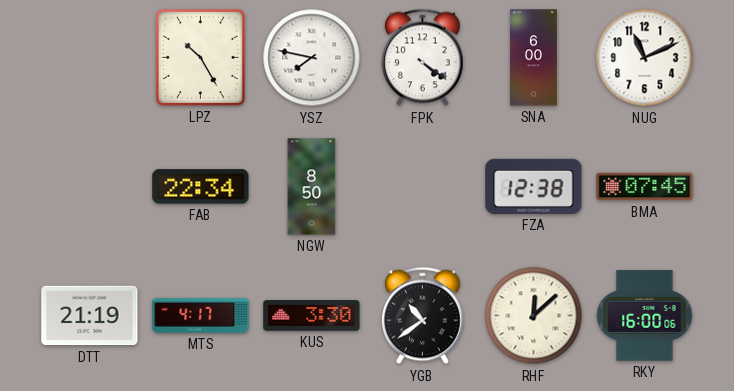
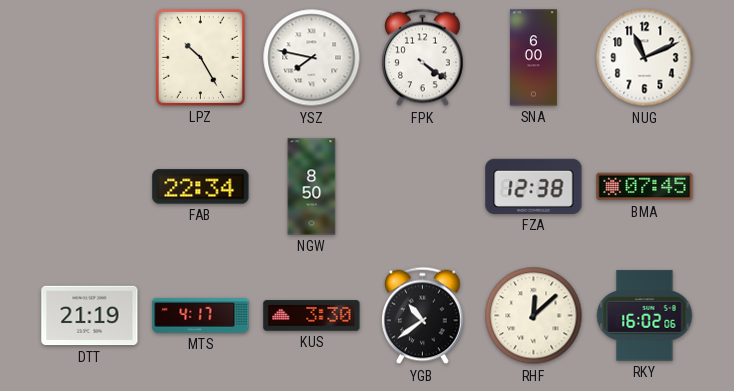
RKY: 16:00 -> 16:02
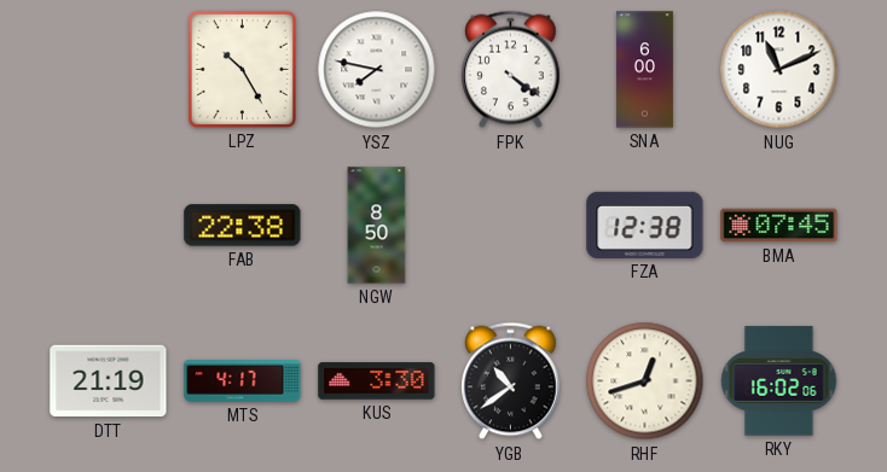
FAB: 22:34 -> 22:38
RHF: 12:08 -> 12:42
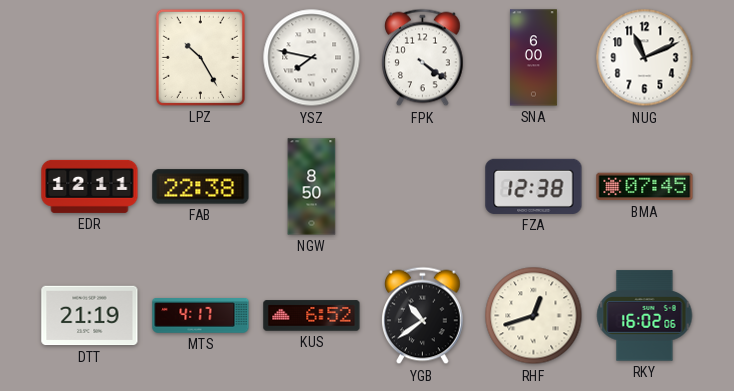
EDR: none -> 12:11
KUS: 3:30 -> 6:52
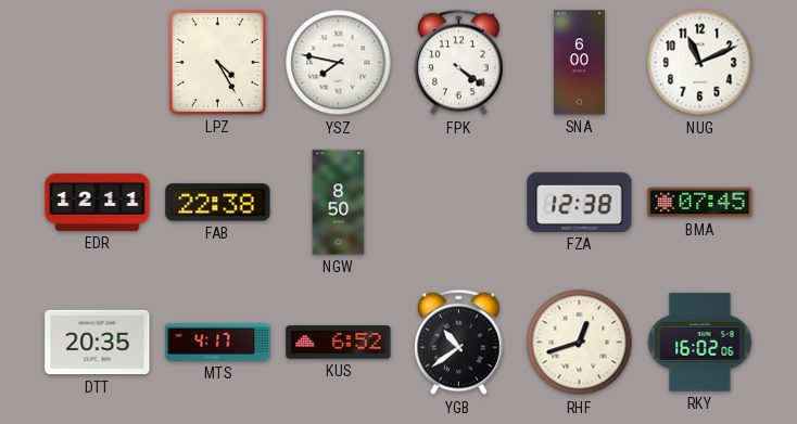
LPZ: 10:25 -> 4:25
DTT: 21:19 -> 20:35
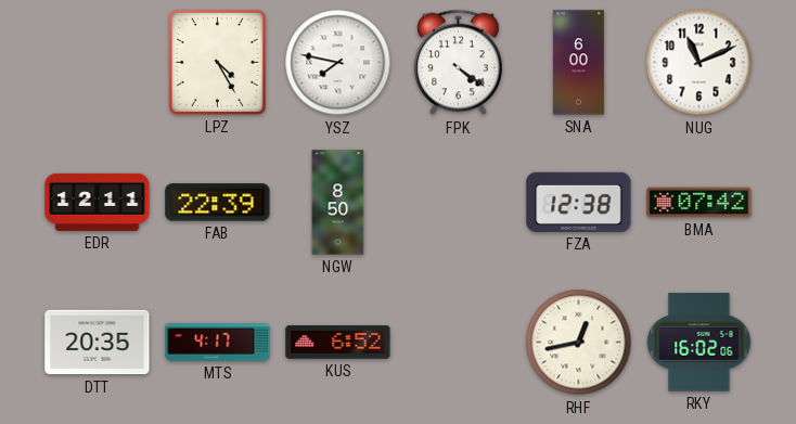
FAB: 22:38 -> 22:39
BMA: 07:45 -> 07:42
YGB: 10:39 -> none
RHF: 12:42 -> 12:43
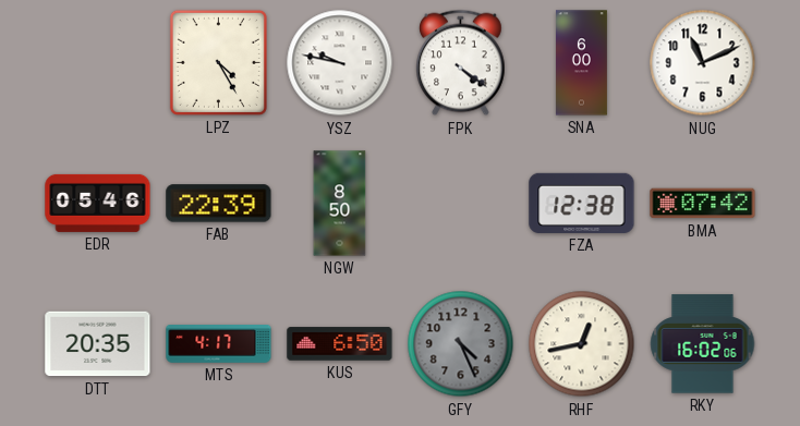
YSZ: 7:47 -> 9:47
EDR: 12:11 -> 05:46
KUS: 6:52 -> 6:50
GFY: none -> 4:26
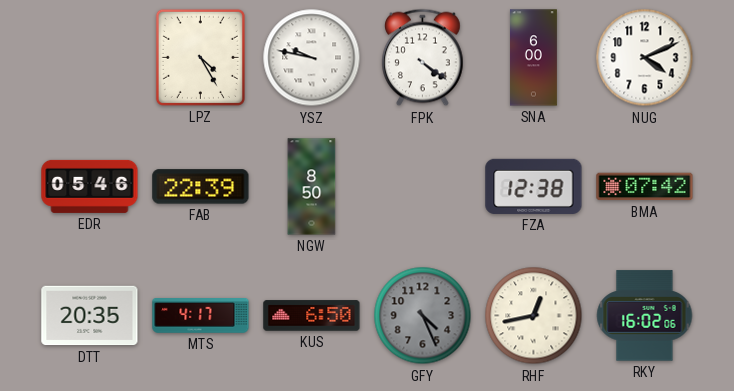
NUG: 11:11 -> 4:11
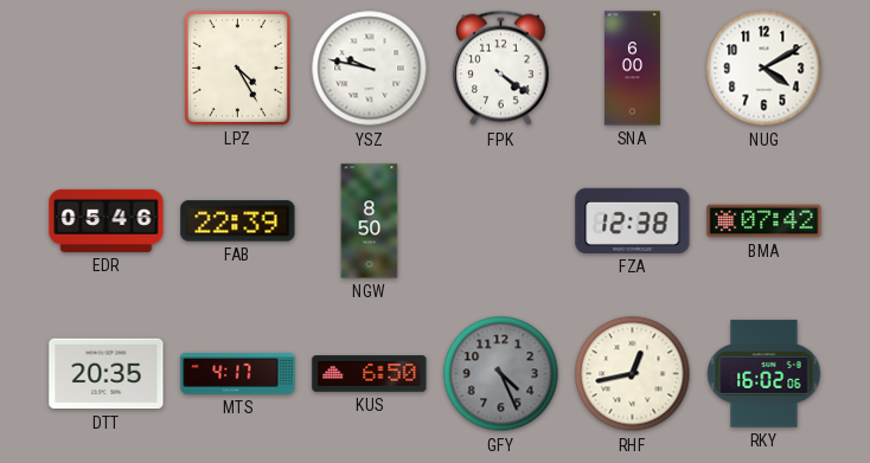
NUG: 4:11 -> 4:10
